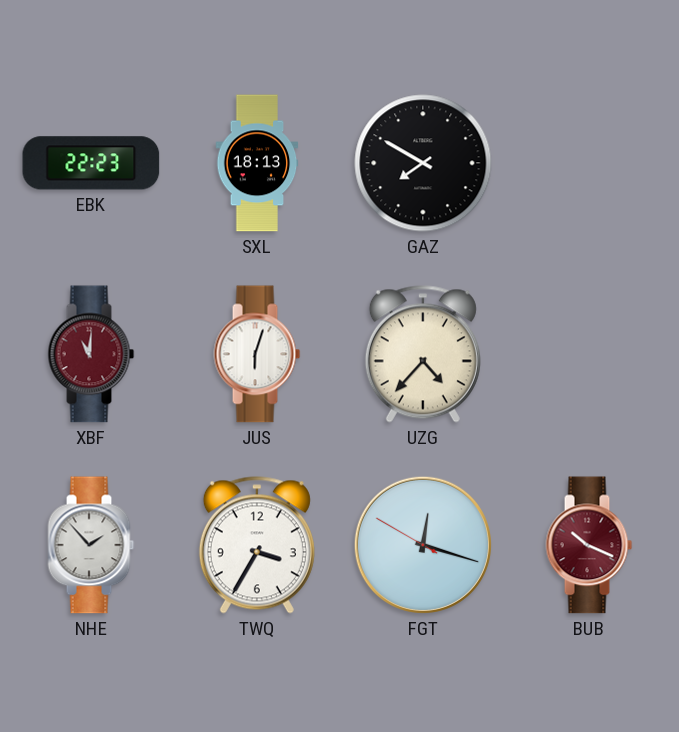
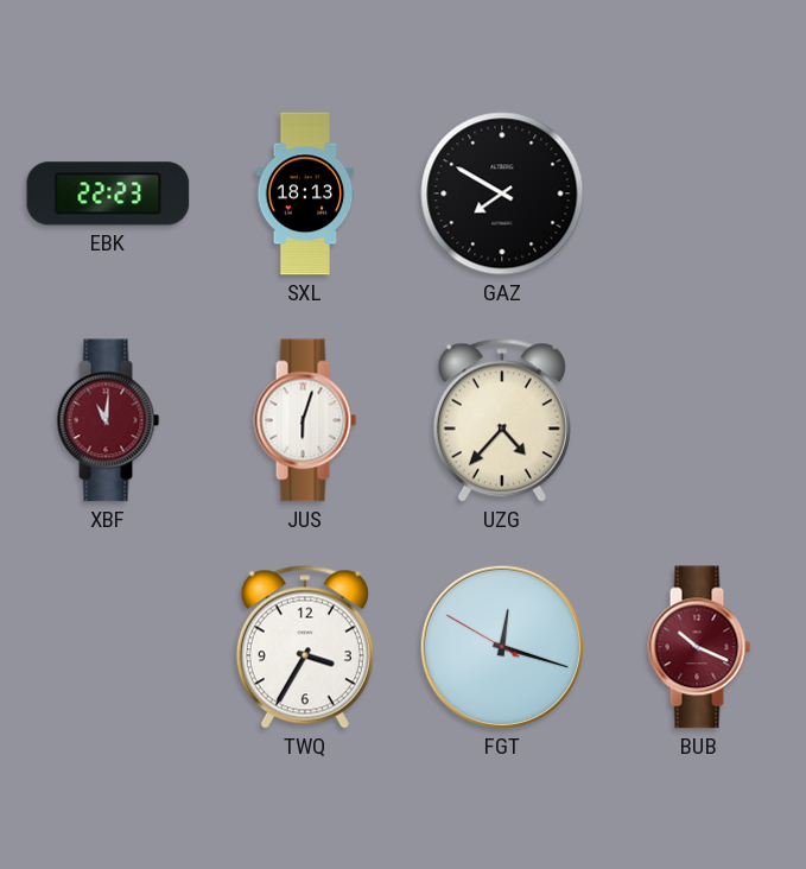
NHE: 1:53 -> none
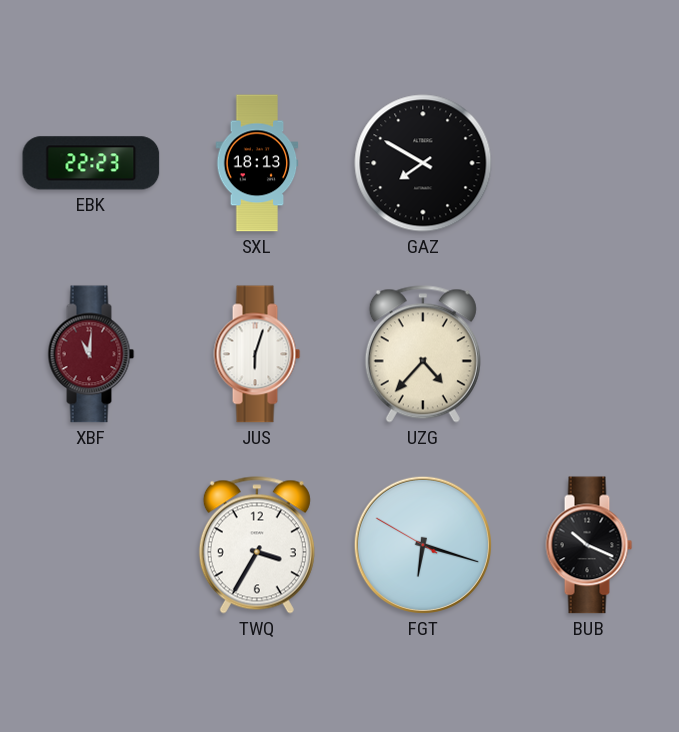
FGT: 12:17 -> 6:17
BUB dial: burgundy -> black
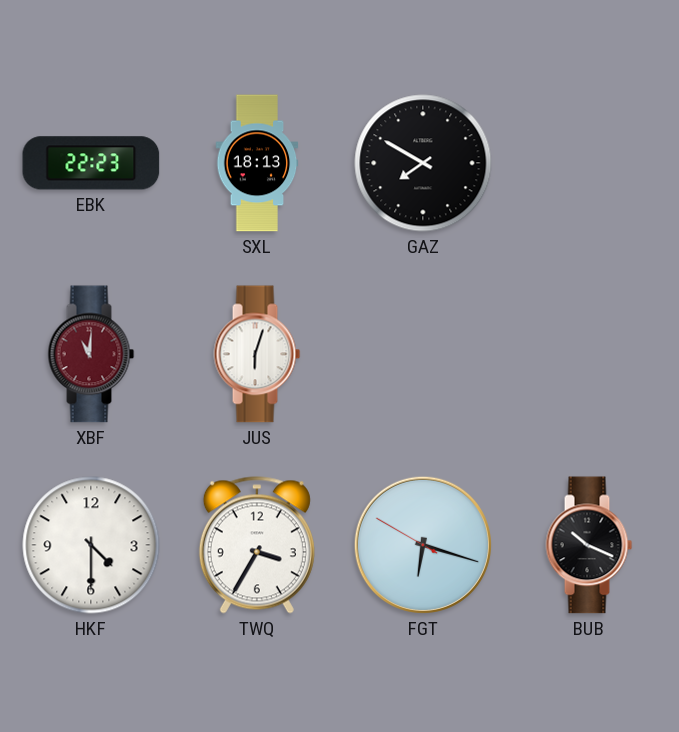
UZG: 4:37 -> none
HKF: none -> 4:30
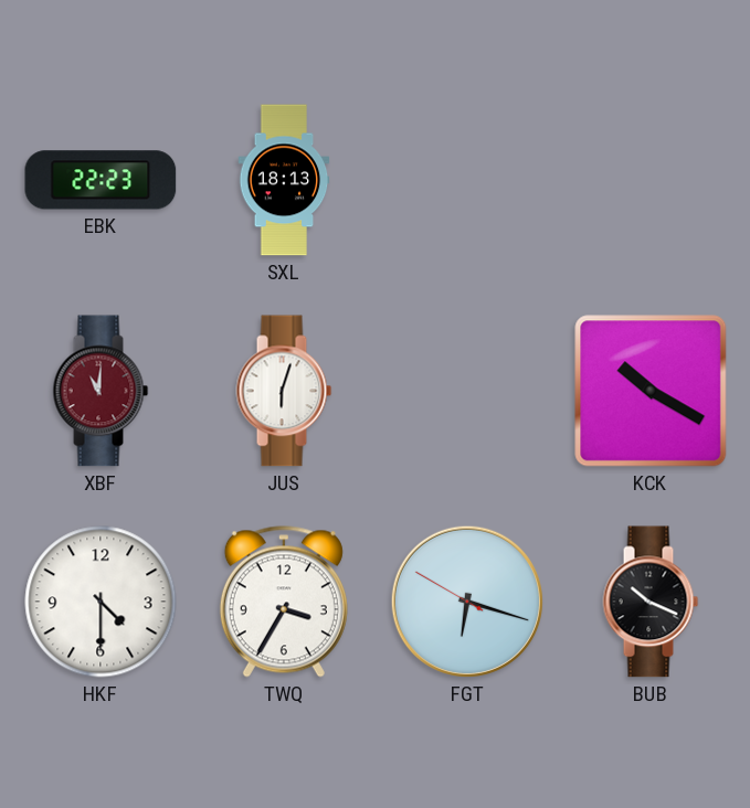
GAZ: 7:50 -> none
KCK: none -> 10:20
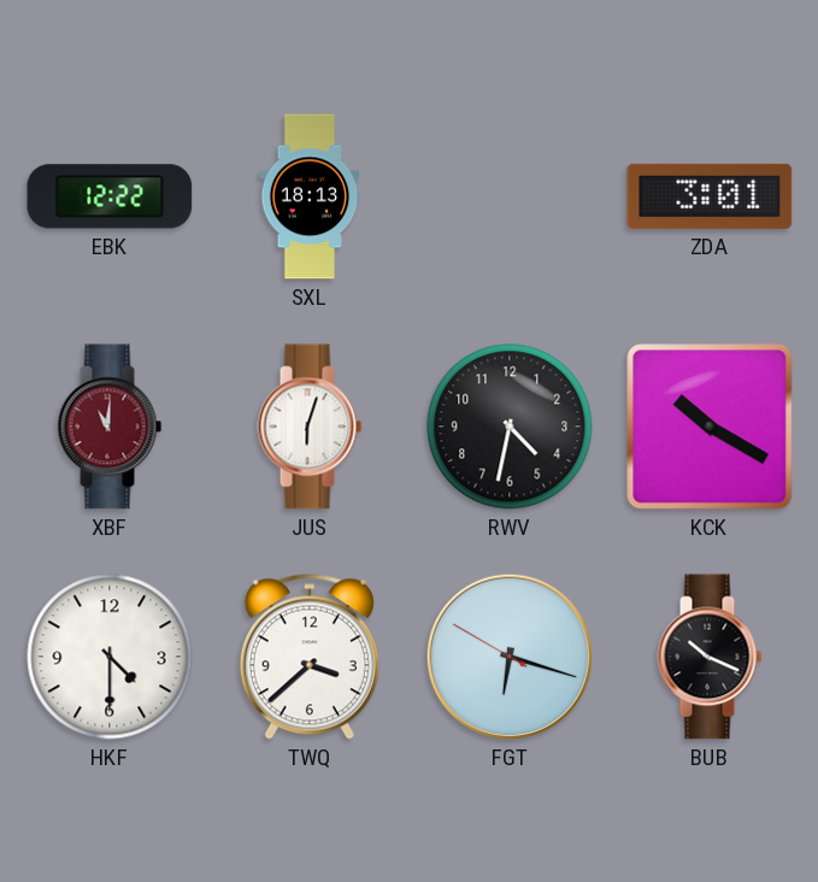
EBK: 22:23 -> 12:22
ZDA: none -> 3:01
RWV: none -> 4:32
TWQ: 3:35 -> 3:38
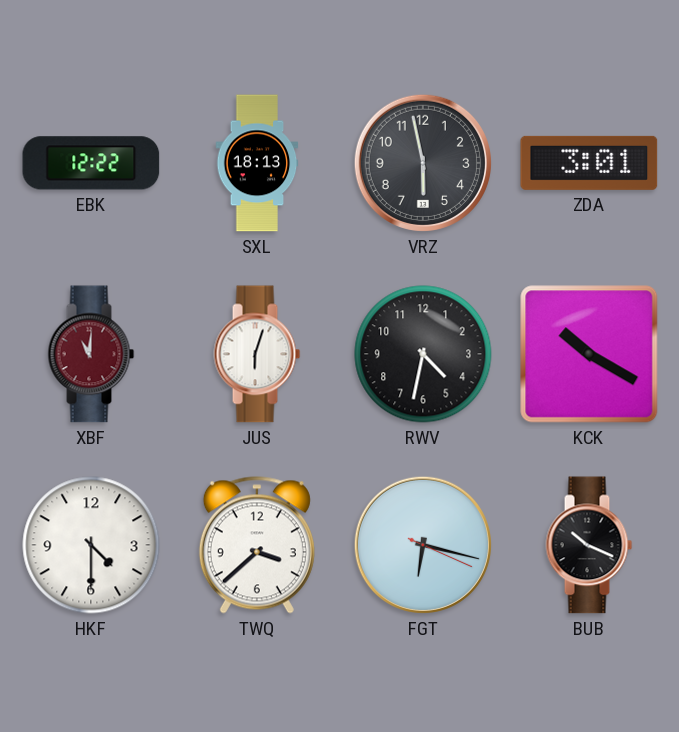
VRZ: none -> 5:58
FGT: 6:17:50 -> 6:17:19
